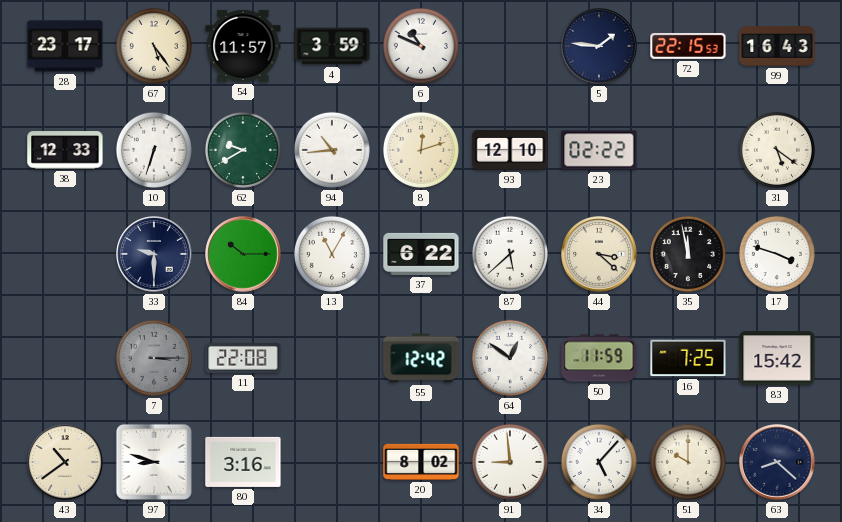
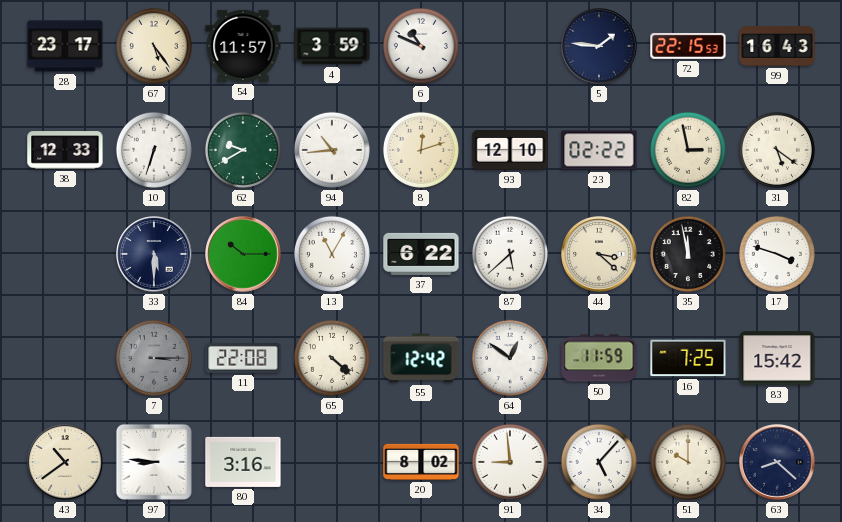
82: none -> 2:58
33: 9:30 -> 5:30
65: none -> 4:22
97: 8:48 -> 8:46
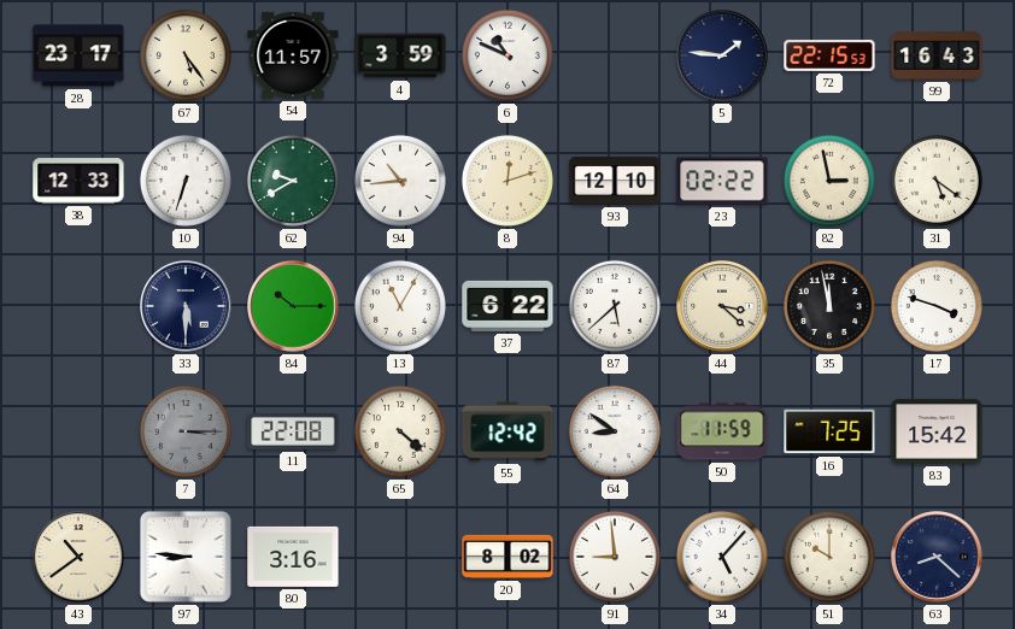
64: 12:51 -> 8:51
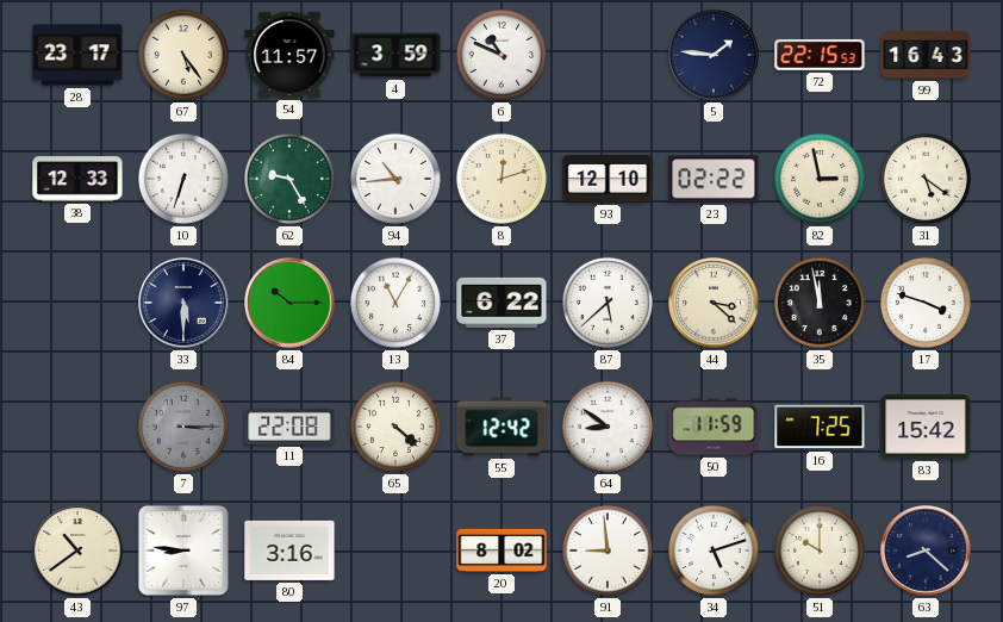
62: 9:40 -> 9:25
34: 5:07 -> 5:12
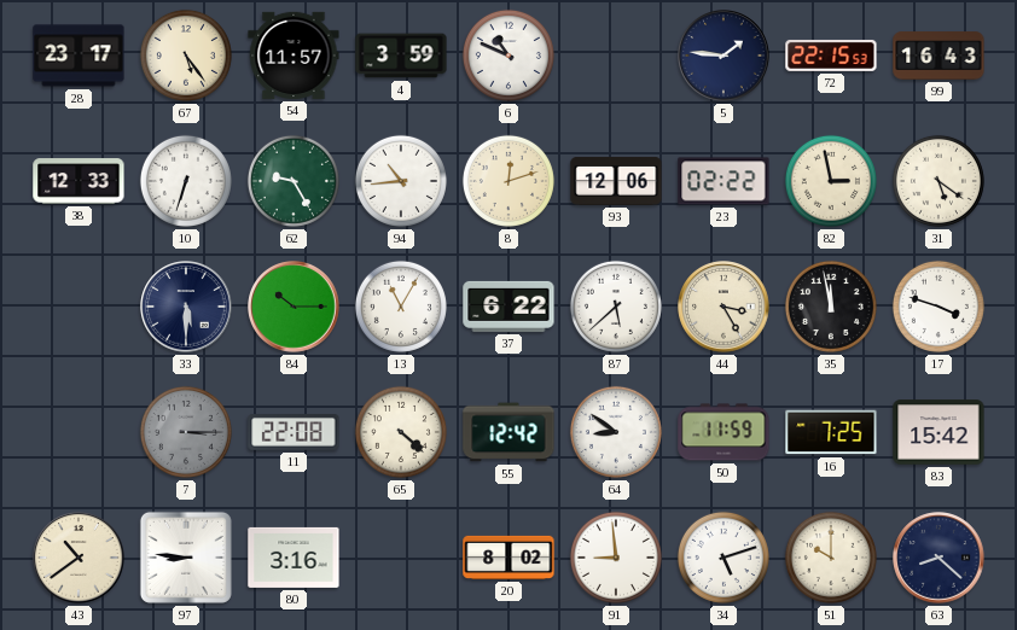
93: 12:10 -> 12:06
44: 3:22 -> 3:25
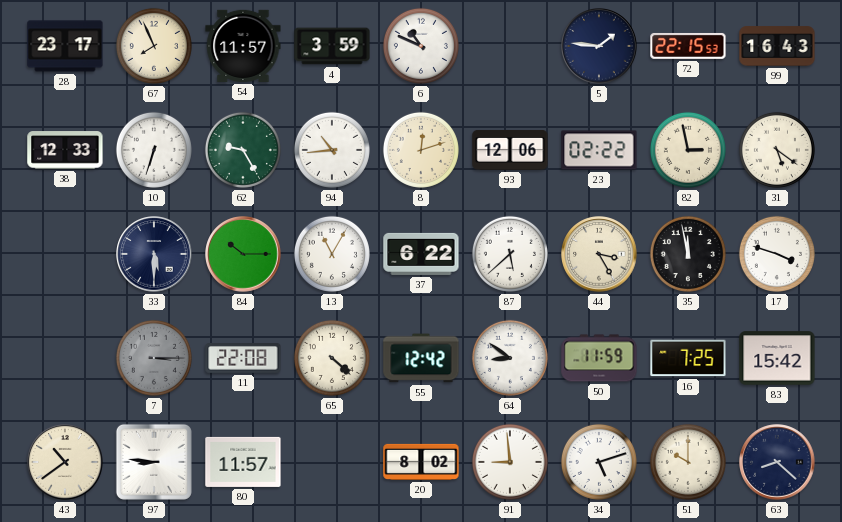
67: 5:24 -> 7:56
80: 3:16 -> 11:57
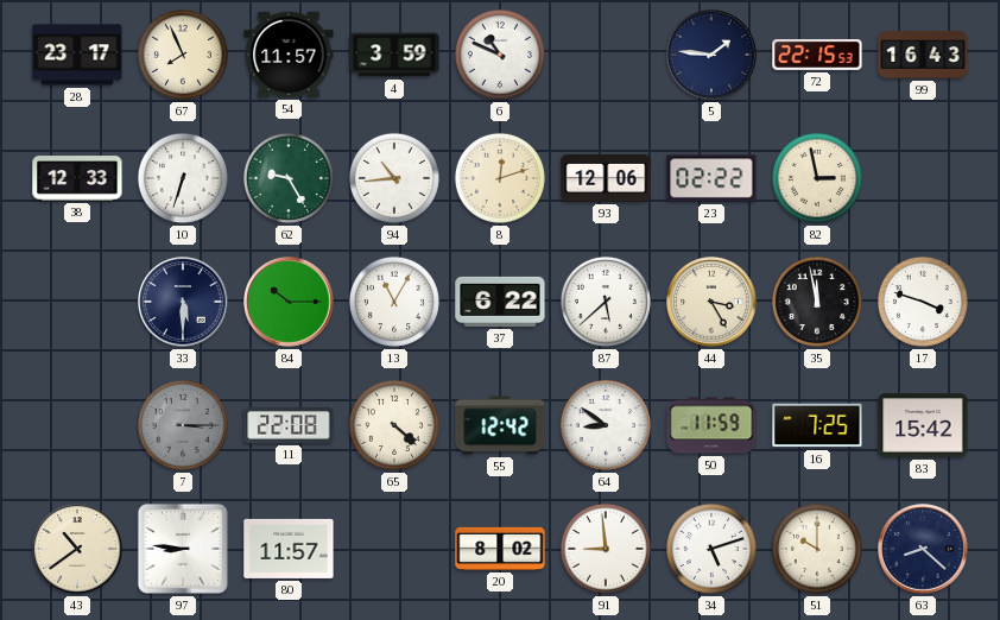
31: 5:21 -> none
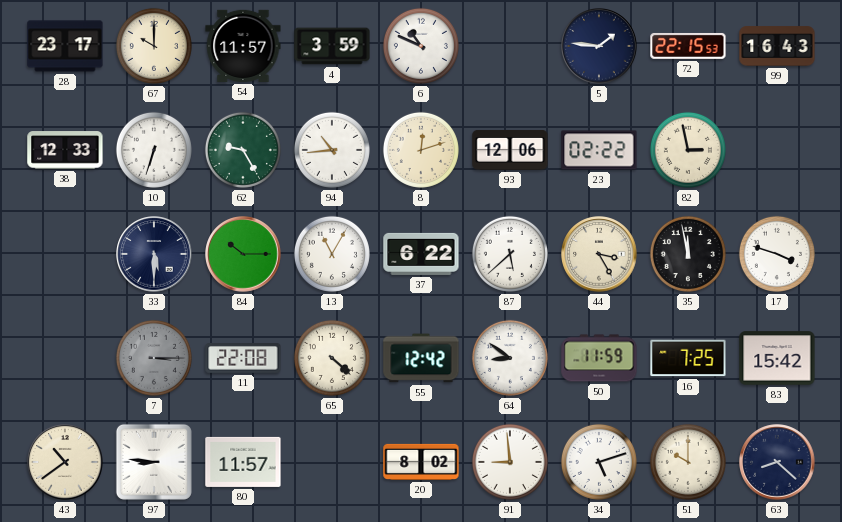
67: 7:56 -> 10:00
